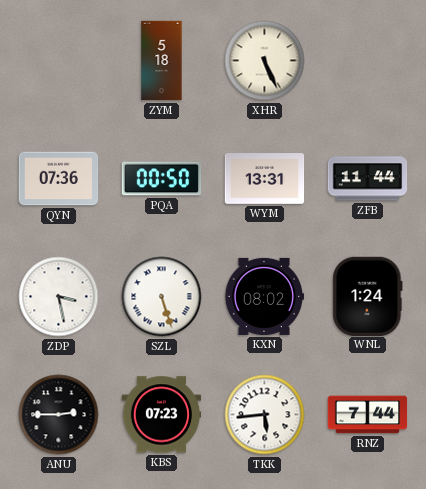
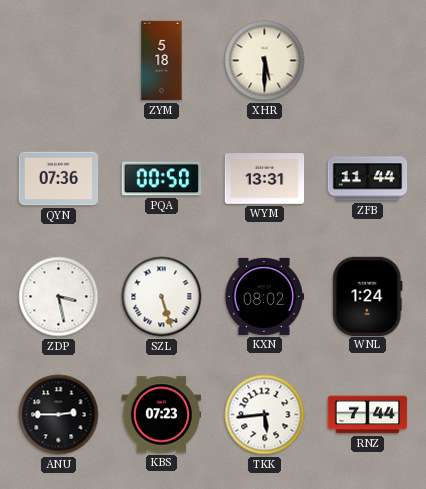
XHR: 5:26 -> 5:30
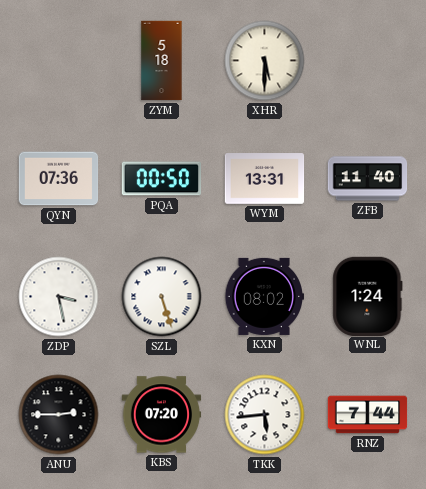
ZFB: 11:44 -> 11:40
KBS: 07:23 -> 07:20
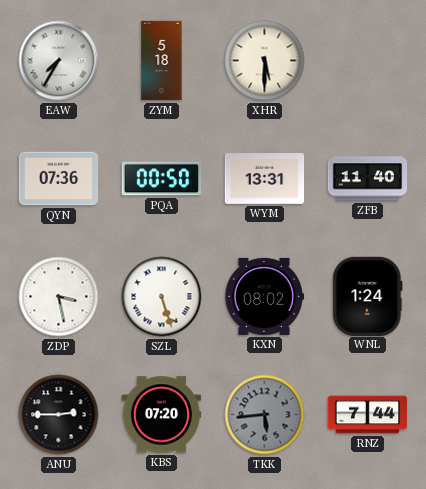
EAW: none -> 7:35
TKK dial: white -> grey
